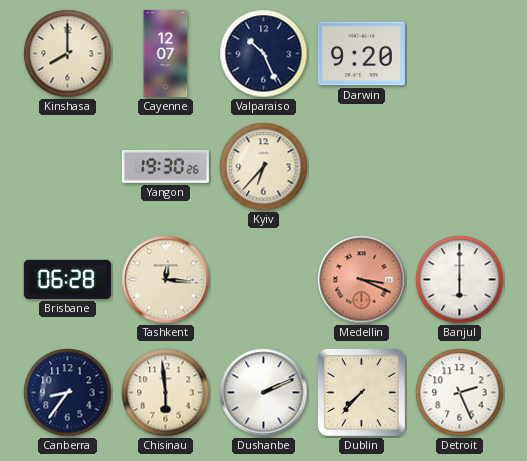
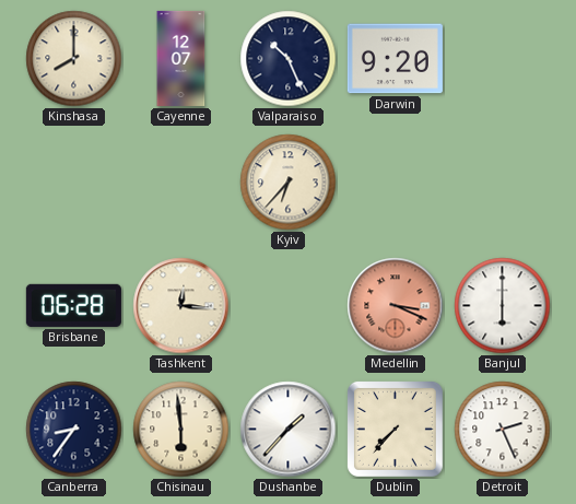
Yangon: 19:30 -> none
Dushanbe: 2:11 -> 1:37
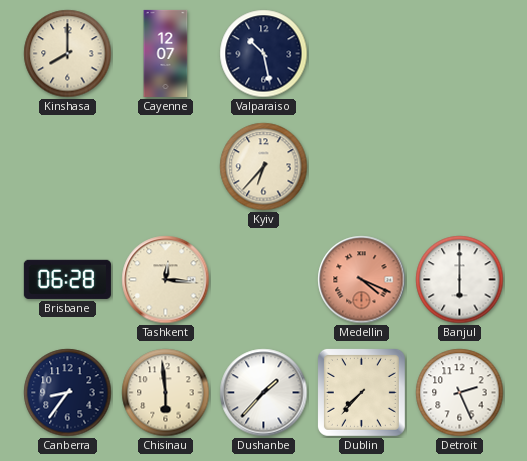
Valparaiso: 10:26 -> 10:28
Darwin: 9:20 -> none
Medellin: 3:19 -> 4:19
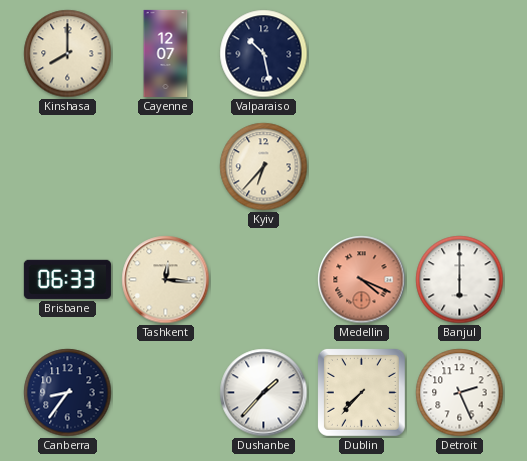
Brisbane: 06:28 -> 06:33
Chisinau: 5:59 -> none
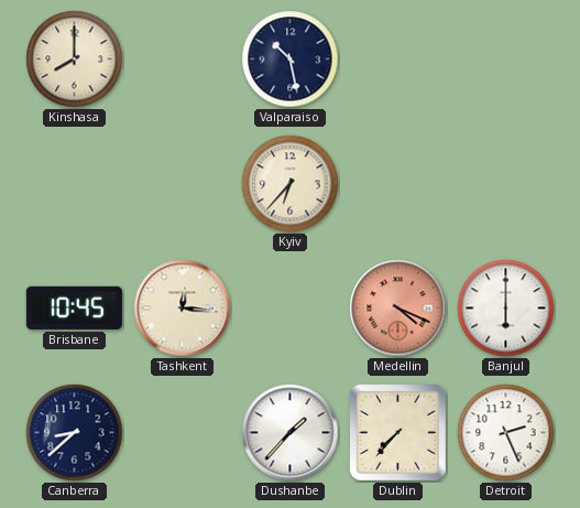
Cayenne: 12:07 -> none
Brisbane: 06:33 -> 10:45
Canberra: 8:36 -> 8:38
